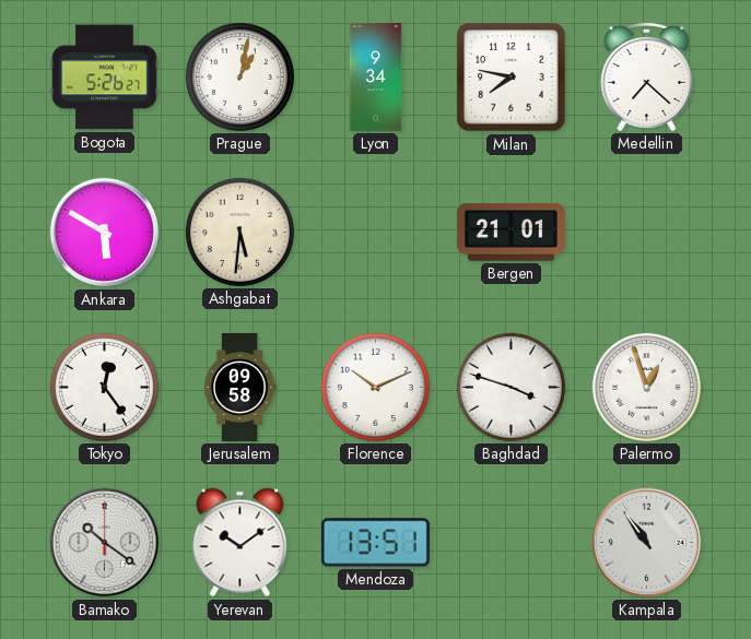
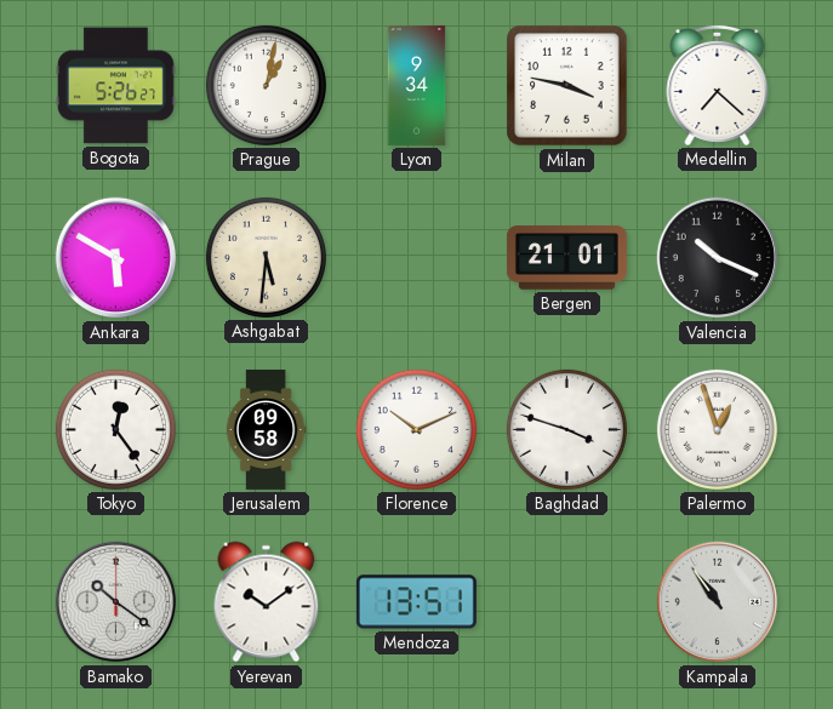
Milan: 7:47 -> 3:47
Valencia: none -> 10:19
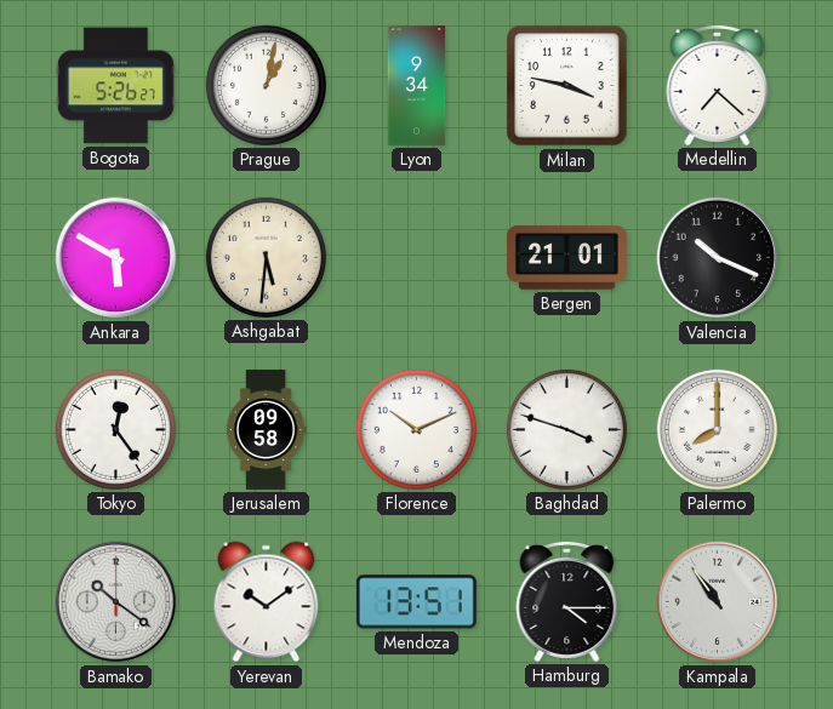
Palermo: 12:57 -> 8:00
Hamburg: none -> 4:15
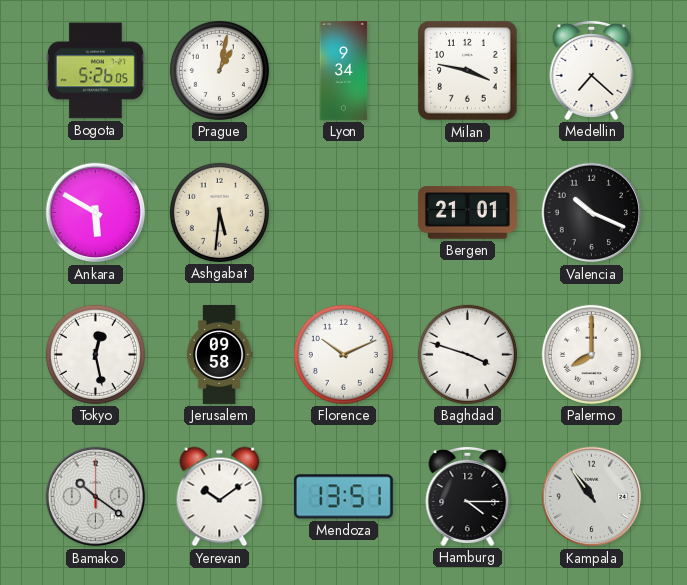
Bogota: 5:26:27 -> 5:26:05
Tokyo: 12:24 -> 12:28
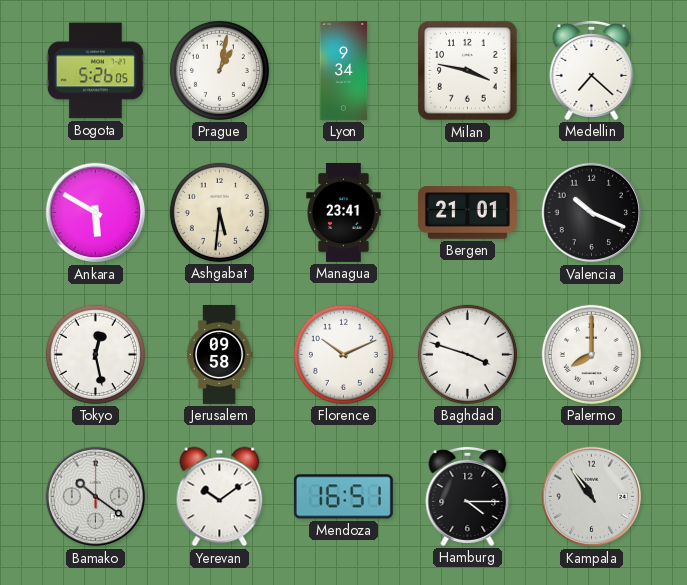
Managua: none -> 23:41
Mendoza: 13:51 -> 16:51
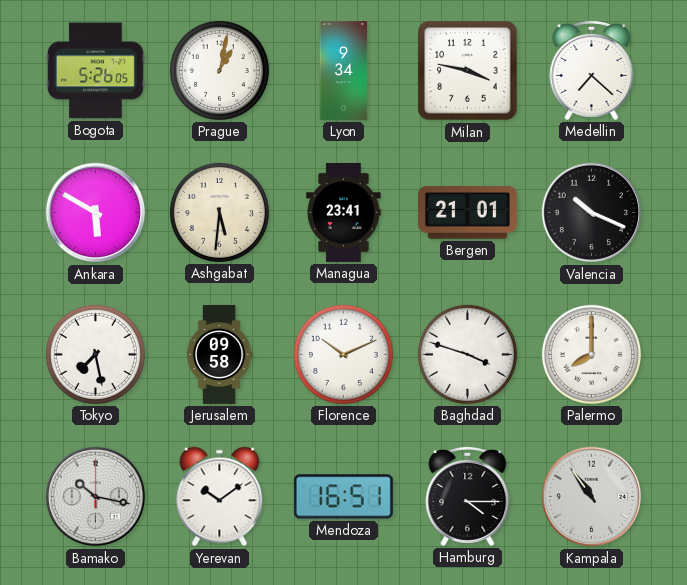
Tokyo: 12:28 -> 7:28
Bamako: 10:21 -> 10:17
